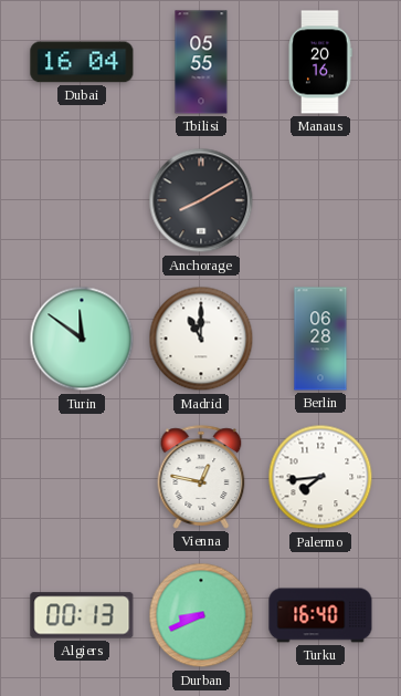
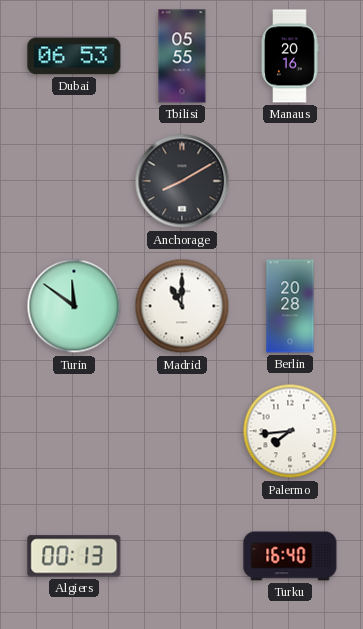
Dubai: 16:04 -> 06:53
Berlin: 06:28 -> 20:28
Vienna: 12:47 -> none
Durban: 8:41 -> none
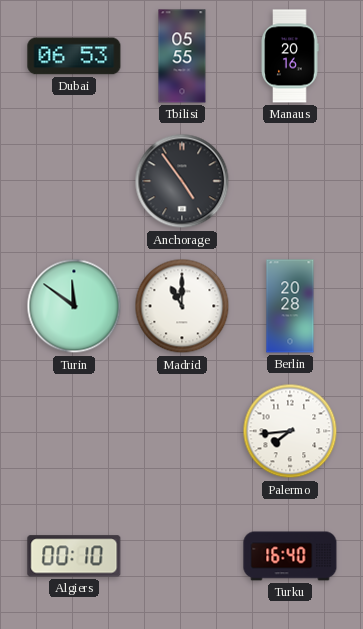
Anchorage: 8:10 -> 4:54
Algiers: 00:13 -> 00:10
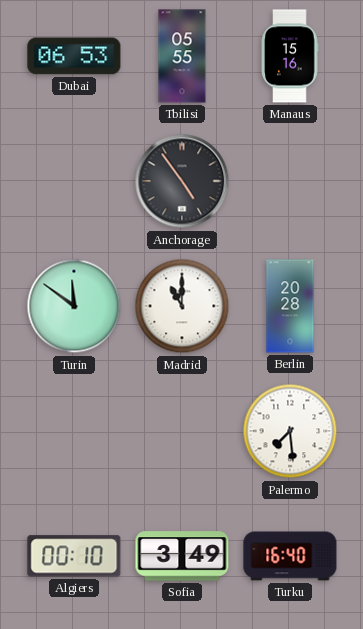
Manaus: 20:16 -> 15:16
Palermo: 7:44 -> 7:29
Sofia: none -> 3:49
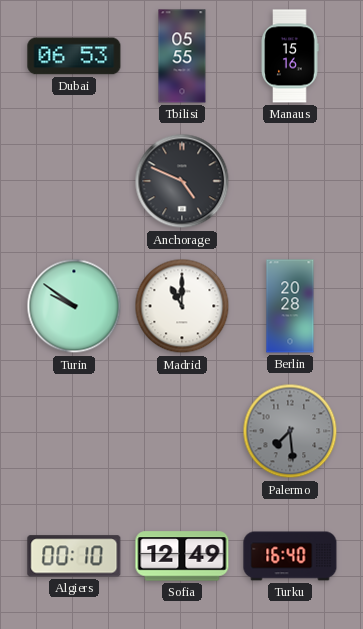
Anchorage: 4:54 -> 4:49
Turin: 11:51 -> 9:51
Palermo dial: white -> grey
Sofia: 3:49 -> 12:49
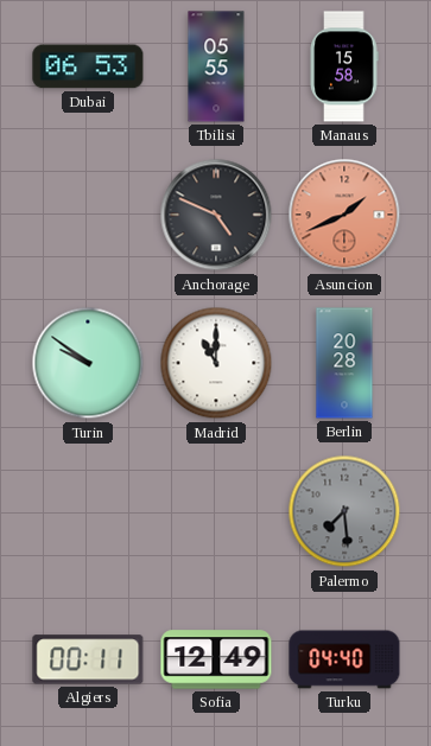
Manaus: 15:16 -> 15:58
Asuncion: none -> 1:41
Algiers: 00:10 -> 00:11
Turku: 16:40 -> 04:40
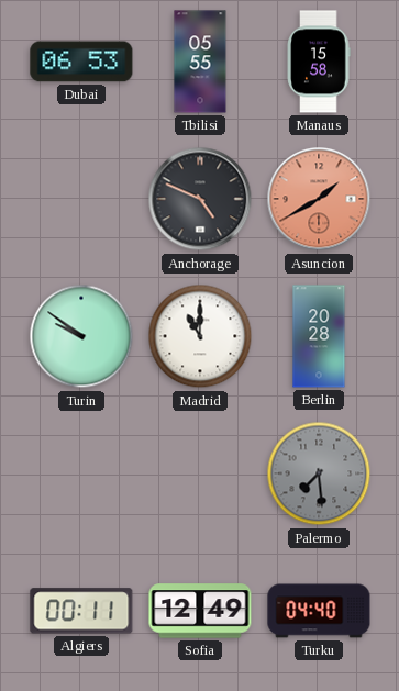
Asuncion: 1:41 -> 1:40
